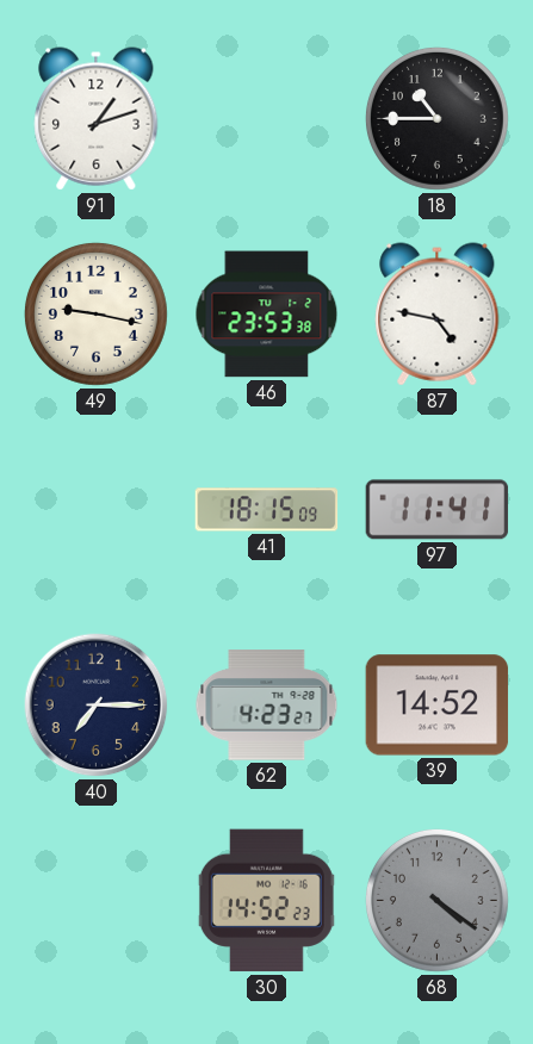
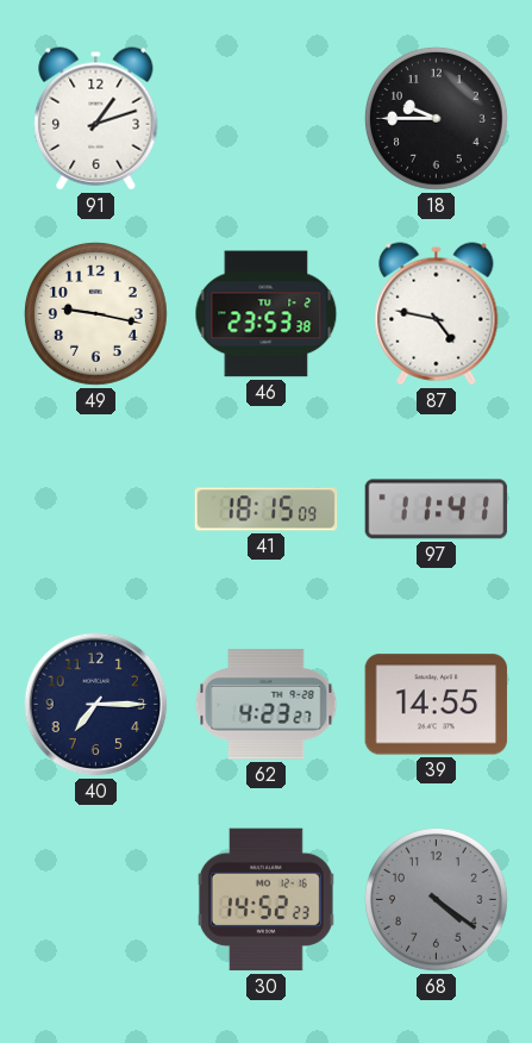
18: 10:45 -> 9:45
39: 14:52 -> 14:55
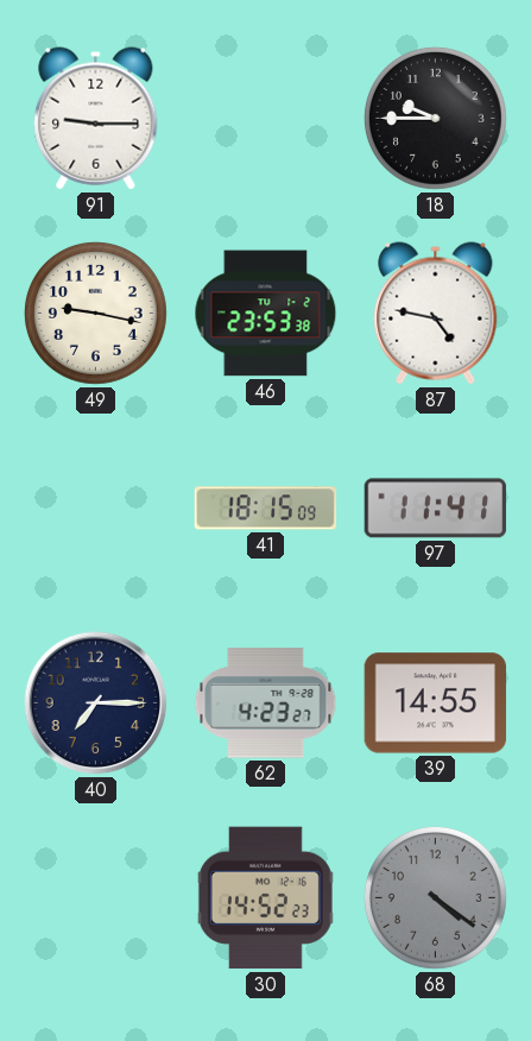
91: 1:12 -> 9:15
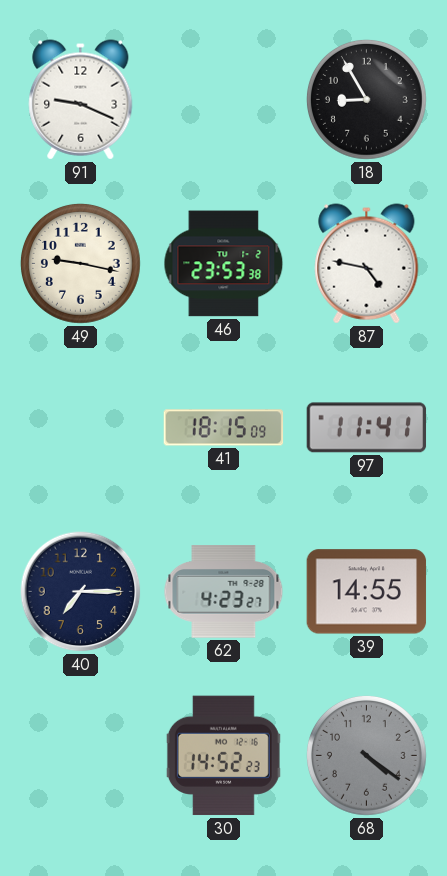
91: 9:15 -> 9:19
18: 9:45 -> 8:55
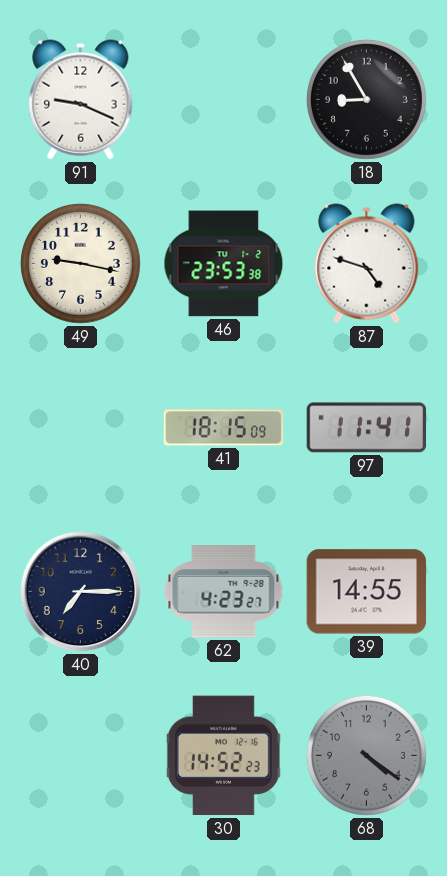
87: 4:47 -> 4:48
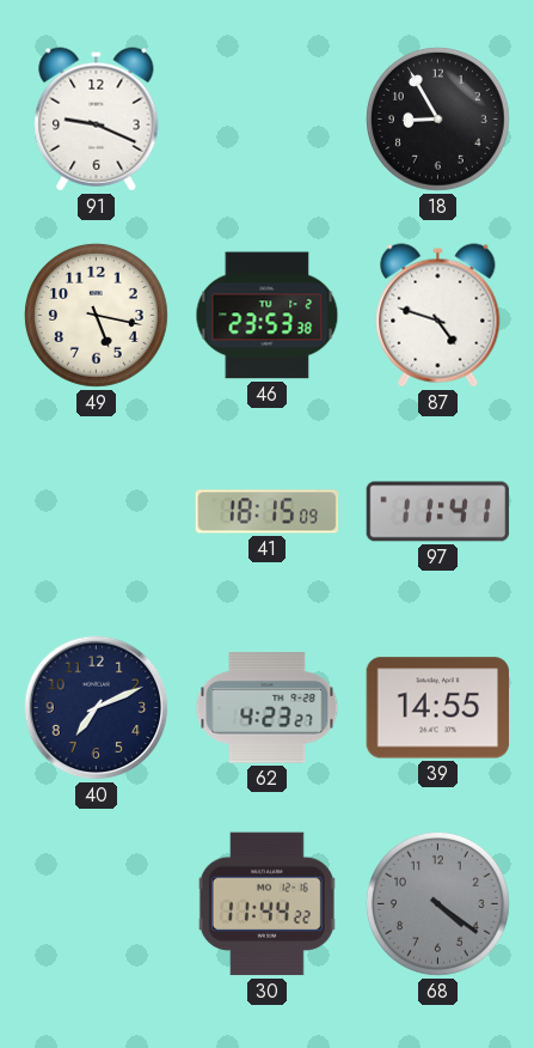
49: 9:17 -> 5:17
40: 7:15 -> 7:11
30: 14:52 -> 11:44
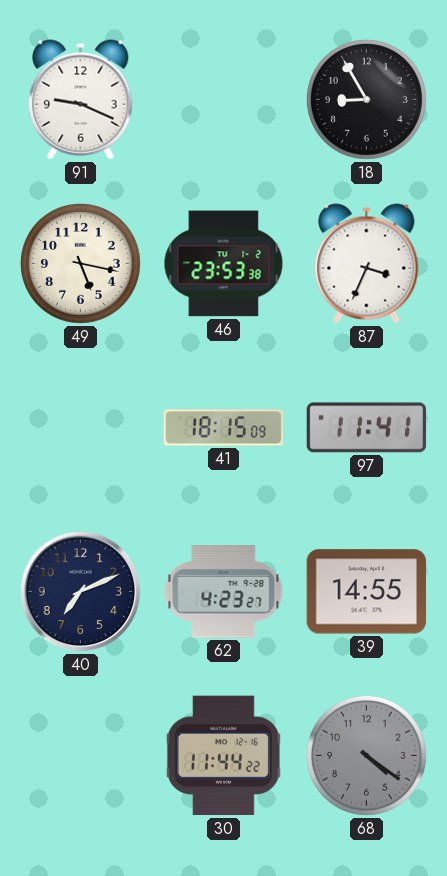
87: 4:48 -> 3:34
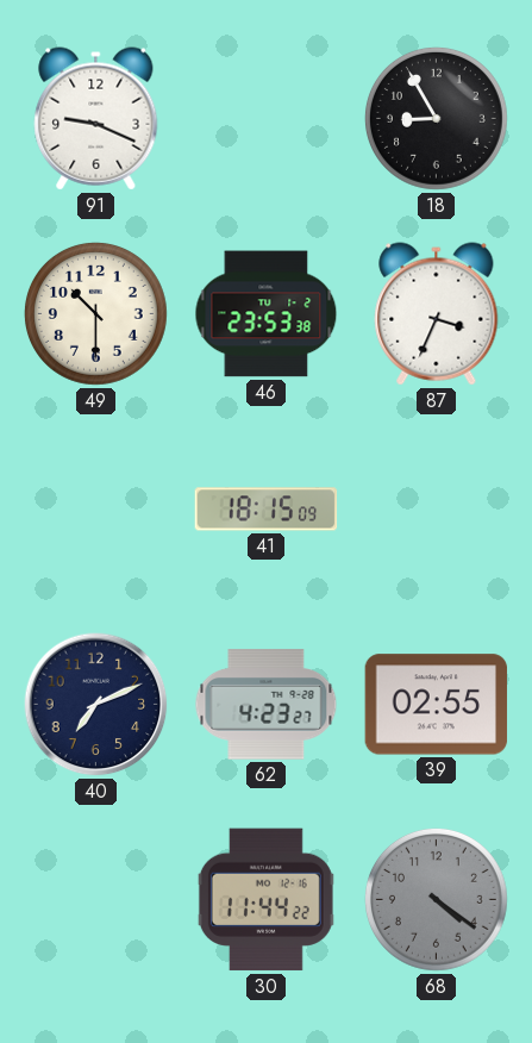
49: 5:17 -> 10:30
97: 11:41 -> none
39: 14:55 -> 02:55
